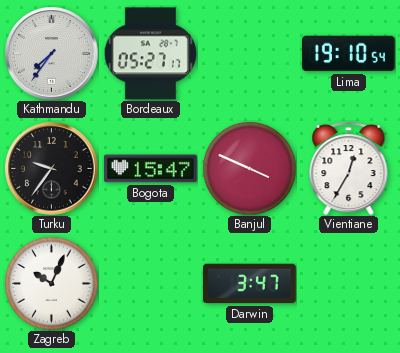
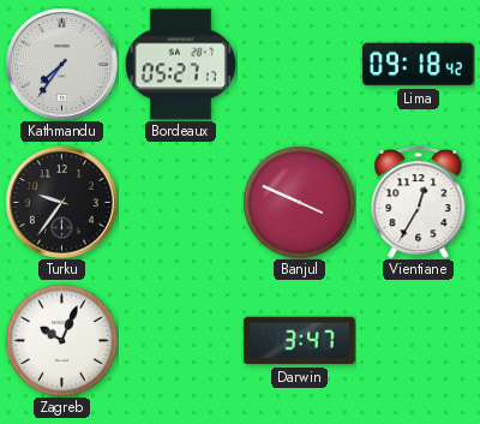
Lima: 19:10 -> 09:18
Bogota: 15:47 -> none
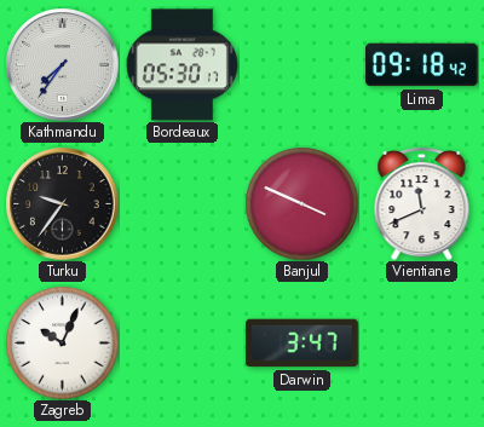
Bordeaux: 05:27 -> 05:30
Vientiane: 12:35 -> 11:41
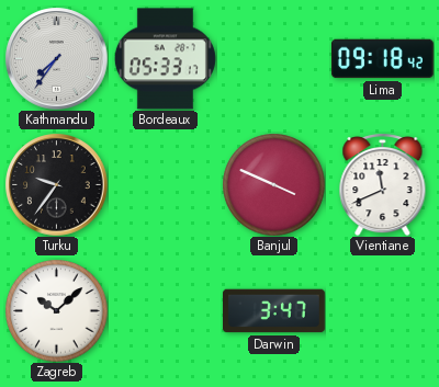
Bordeaux: 05:30 -> 05:33
Zagreb: 10:04 -> 10:08
